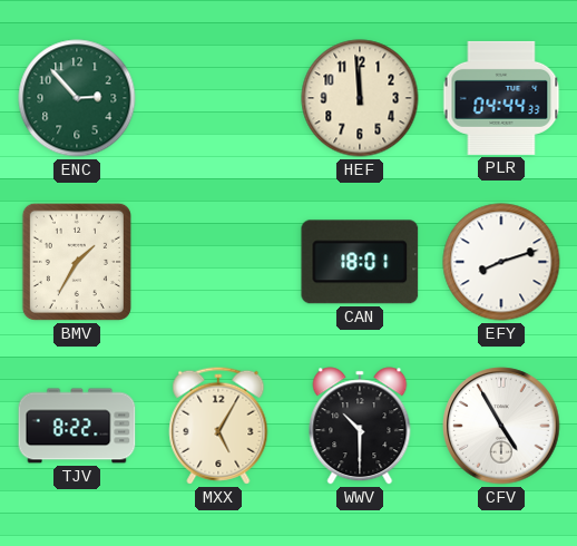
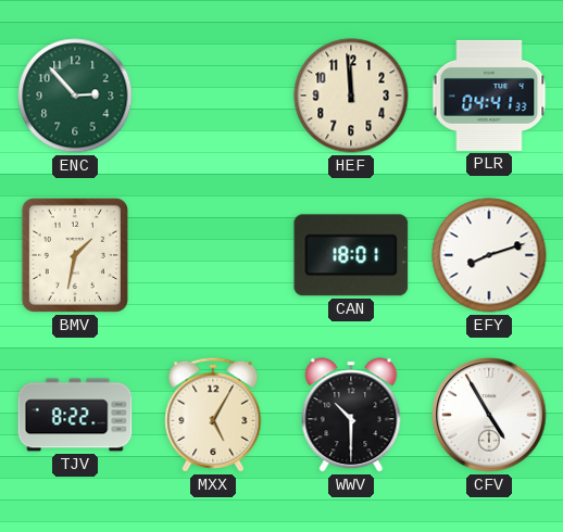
PLR: 04:44 -> 04:41
BMV: 1:35 -> 1:32
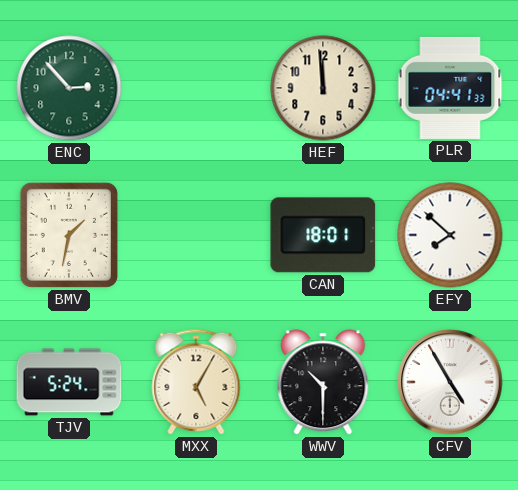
EFY: 8:12 -> 7:52
TJV: 8:22 -> 5:24
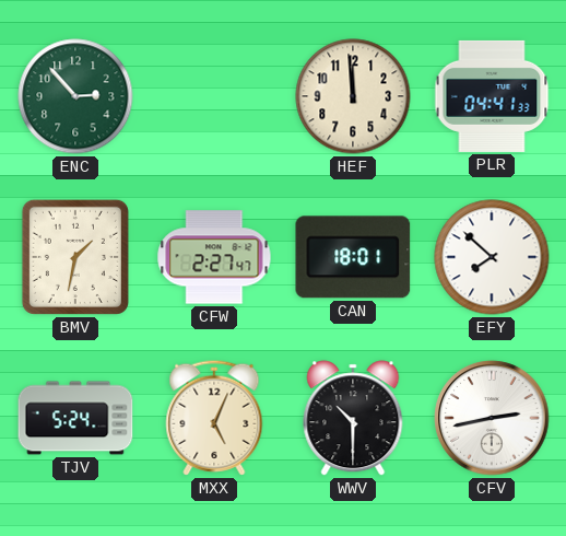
CFW: none -> 2:27
MXX: 5:05 -> 5:04
CFV: 4:55 -> 2:43
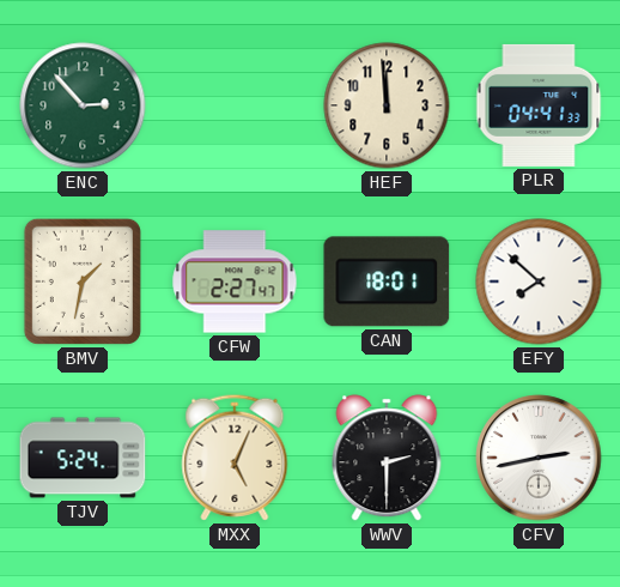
WWV: 10:30 -> 2:30
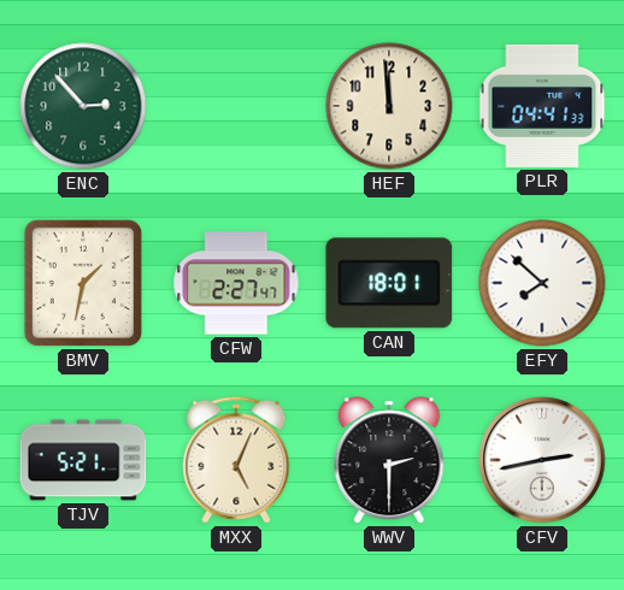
TJV: 5:24 -> 5:21
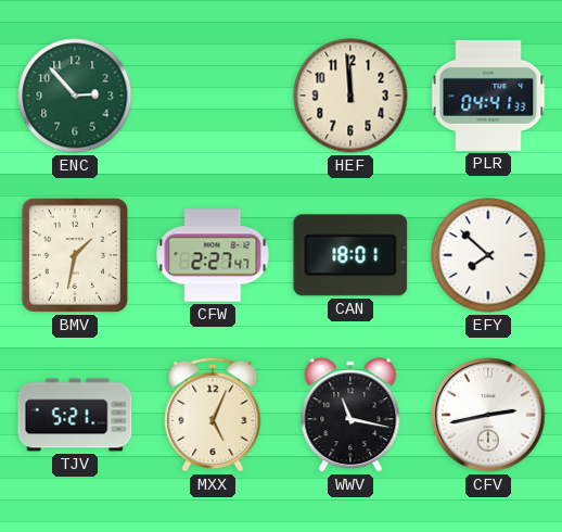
WWV: 2:30 -> 11:17
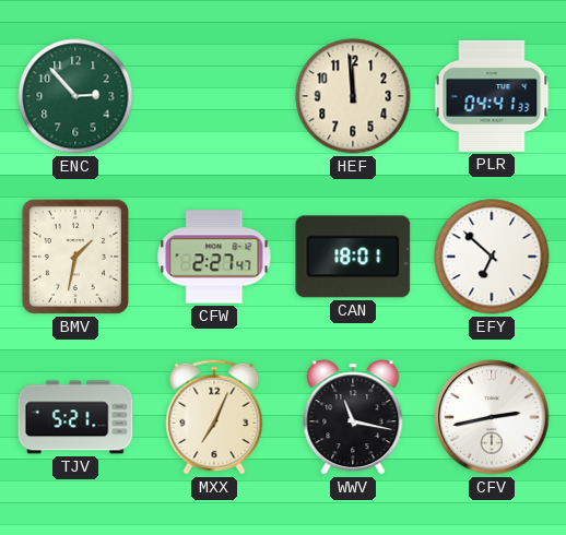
EFY: 7:52 -> 6:52
MXX: 5:04 -> 7:04
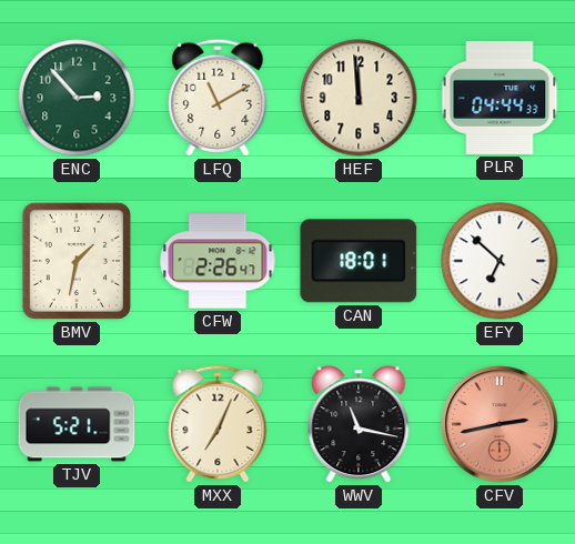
LFQ: none -> 11:10
PLR: 04:41 -> 04:44
CFW: 2:27 -> 2:26
CFV dial: white -> salmon
